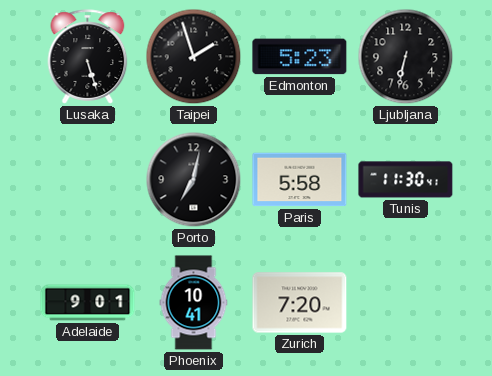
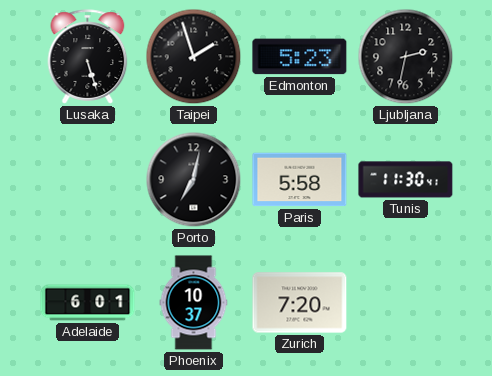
Ljubljana: 6:32 -> 2:32
Adelaide: 9:01 -> 6:01
Phoenix: 10:41 -> 10:37
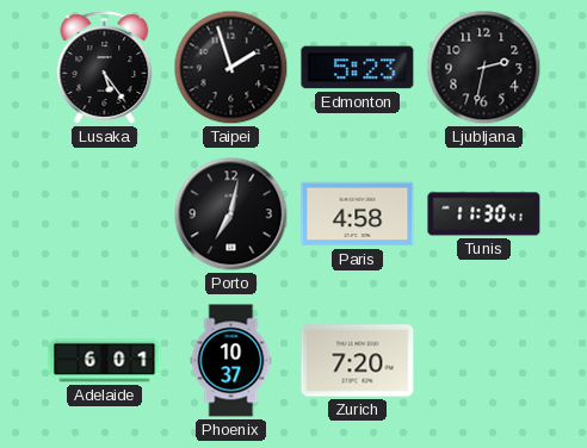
Lusaka: 5:27 -> 5:24
Paris: 5:58 -> 4:58
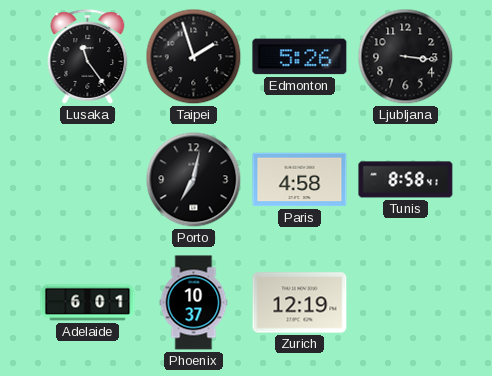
Lusaka: 5:24 -> 11:24
Edmonton: 5:23 -> 5:26
Ljubljana: 2:32 -> 3:16
Tunis: 11:30 -> 8:58
Zurich: 7:20 -> 12:19
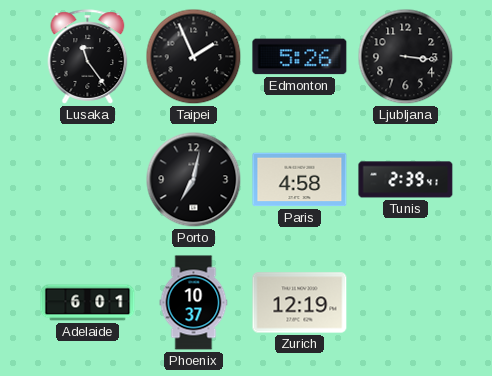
Taipei: 1:57 -> 1:56
Tunis: 8:58 -> 2:39
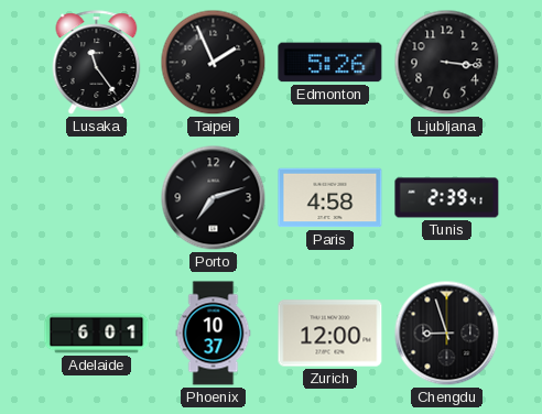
Porto: 7:02 -> 7:12
Zurich: 12:19 -> 12:00
Chengdu: none -> 8:57
